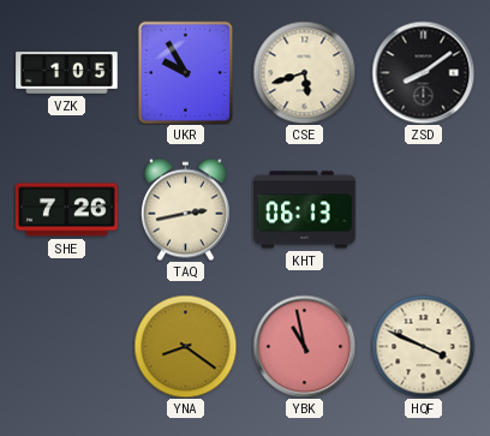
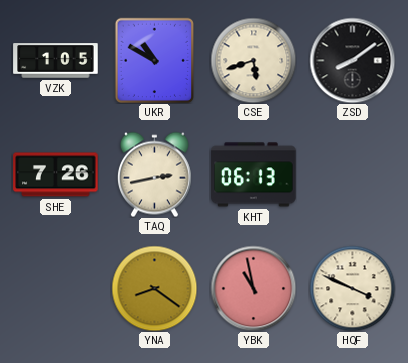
UKR: 9:55 -> 10:50
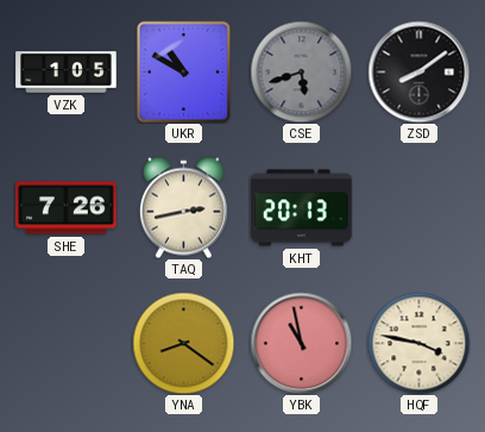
CSE dial: cream -> grey
KHT: 06:13 -> 20:13
HQF: 3:49 -> 3:47
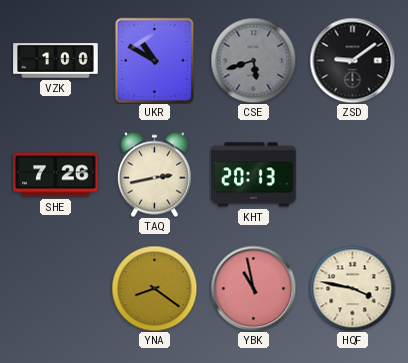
VZK: 1:05 -> 1:00
ZSD: 8:09 -> 9:09
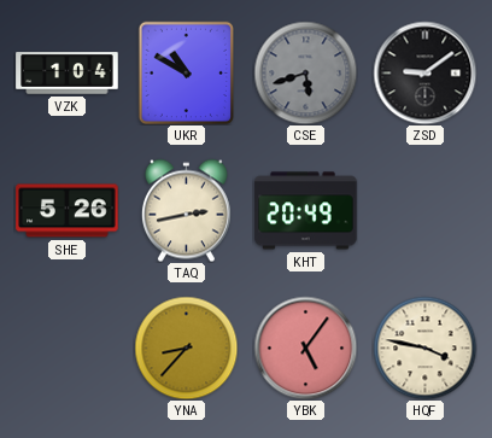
VZK: 1:00 -> 1:04
SHE: 7:26 -> 5:26
KHT: 20:13 -> 20:49
YNA: 8:21 -> 8:37
YBK: 10:58 -> 5:06
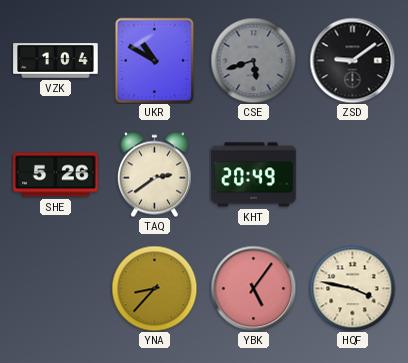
TAQ: 2:43 -> 2:39
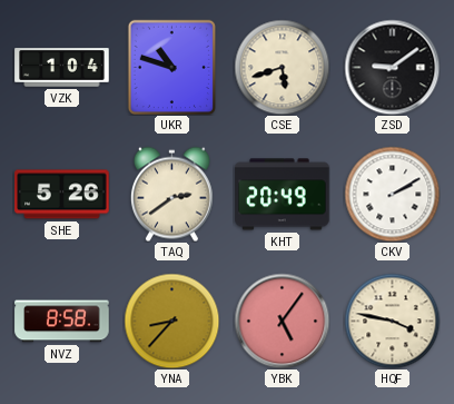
UKR: 10:50 -> 10:48
CSE dial: grey -> cream
CKV: none -> 2:10
NVZ: none -> 8:58
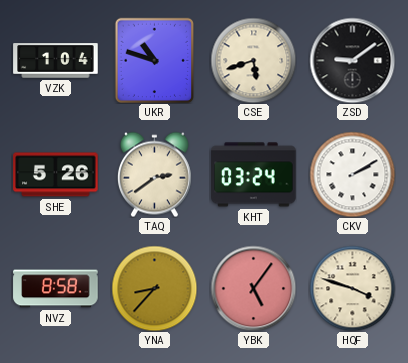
KHT: 20:49 -> 03:24
HQF: 3:47 -> 3:48
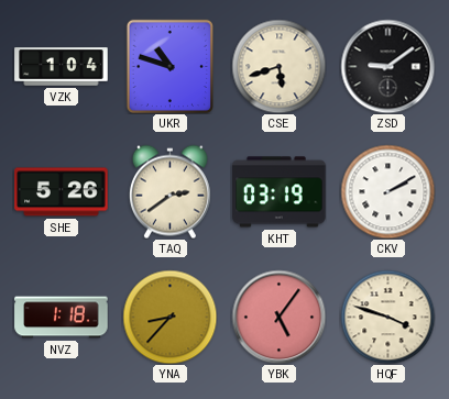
KHT: 03:24 -> 03:19
NVZ: 8:58 -> 1:18
